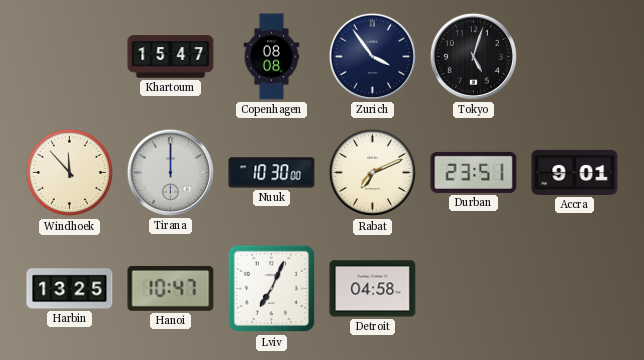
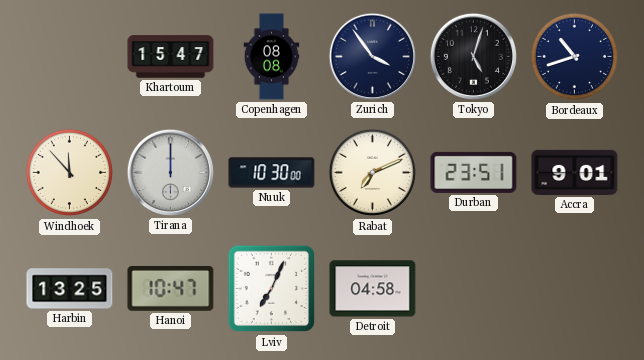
Bordeaux: none -> 10:42
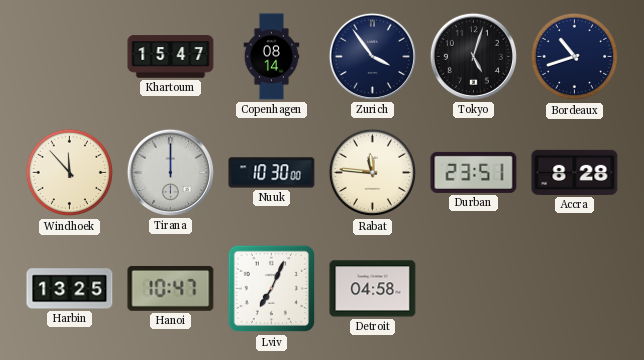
Copenhagen: 08:08 -> 08:14
Rabat: 7:11 -> 11:46
Accra: 9:01 -> 8:28
